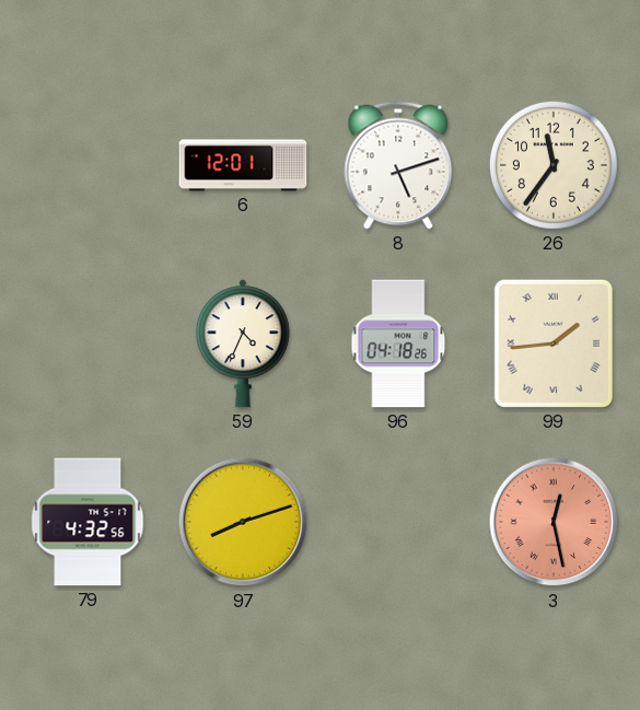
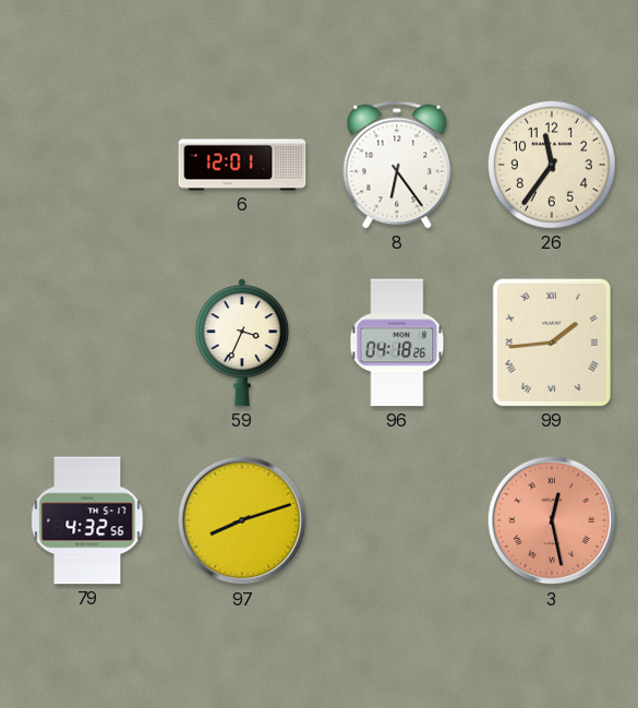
8: 5:12 -> 6:24
59: 4:34 -> 3:34
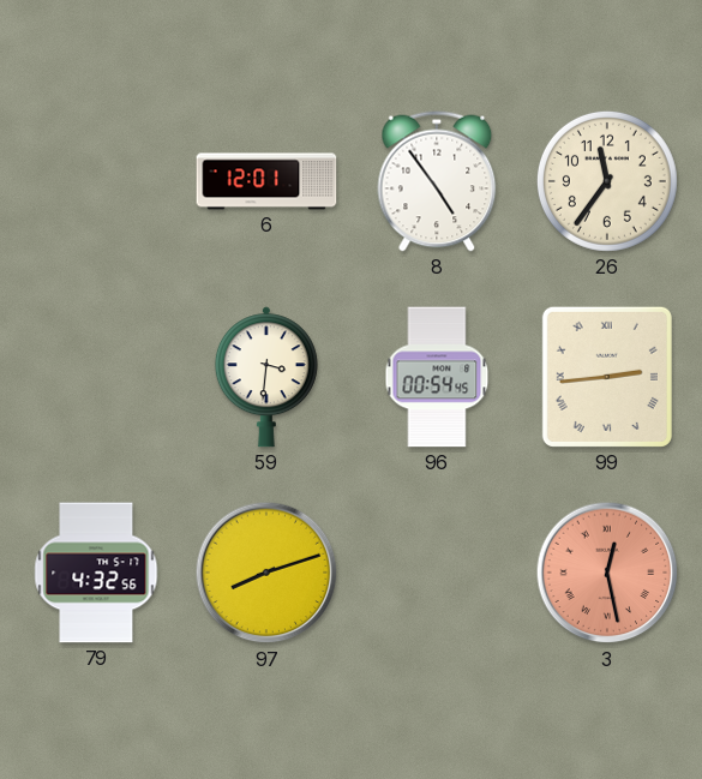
8: 6:24 -> 4:54
59: 3:34 -> 3:31
96: 04:18 -> 00:54
99: 1:44 -> 2:44
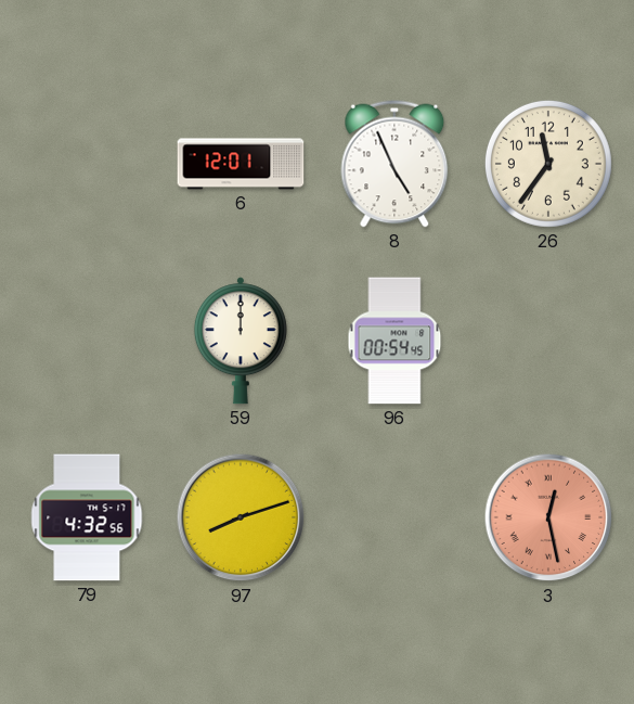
8: 4:54 -> 4:56
59: 3:31 -> 12:00
99: 2:44 -> none
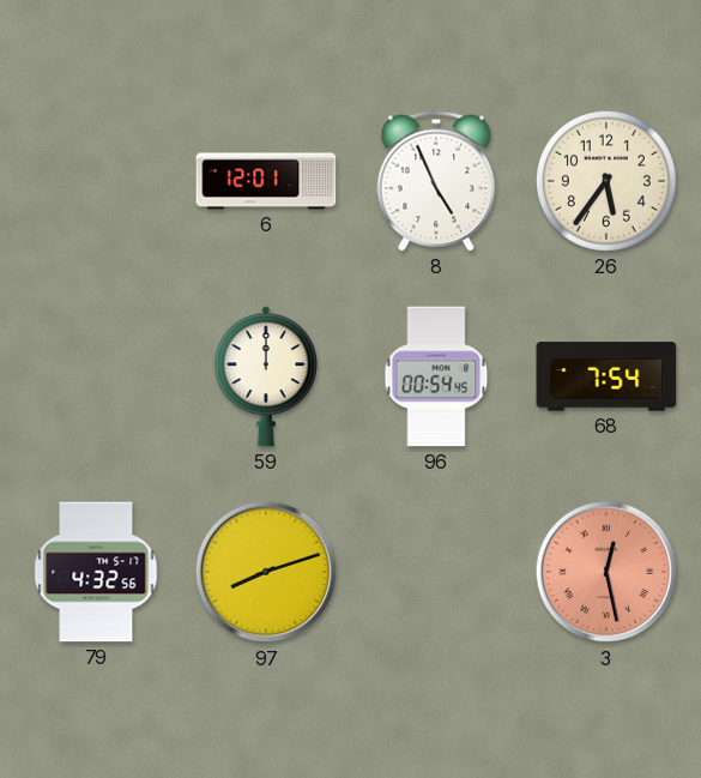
26: 11:36 -> 5:36
68: none -> 7:54
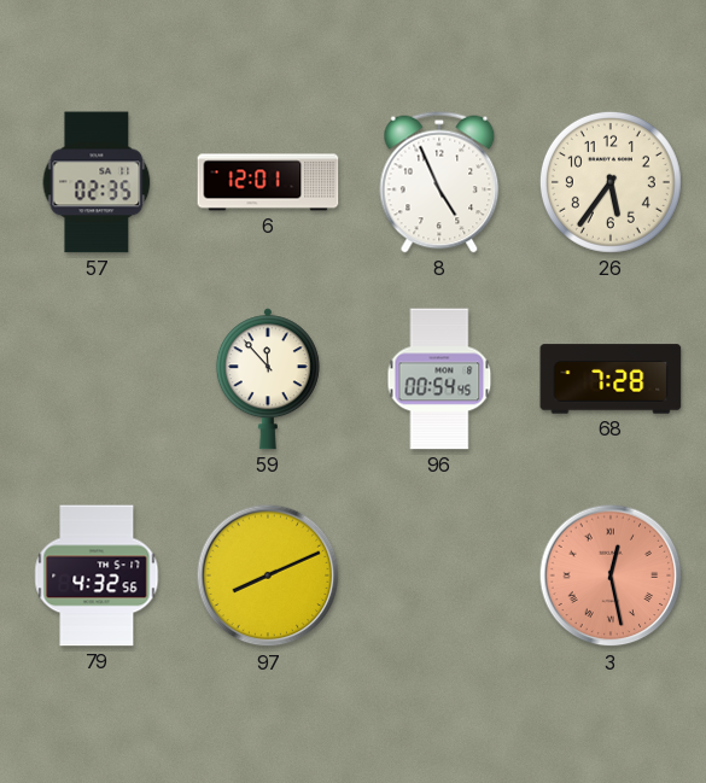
57: none -> 02:35
59: 12:00 -> 11:53
68: 7:54 -> 7:28
97: 8:12 -> 8:11
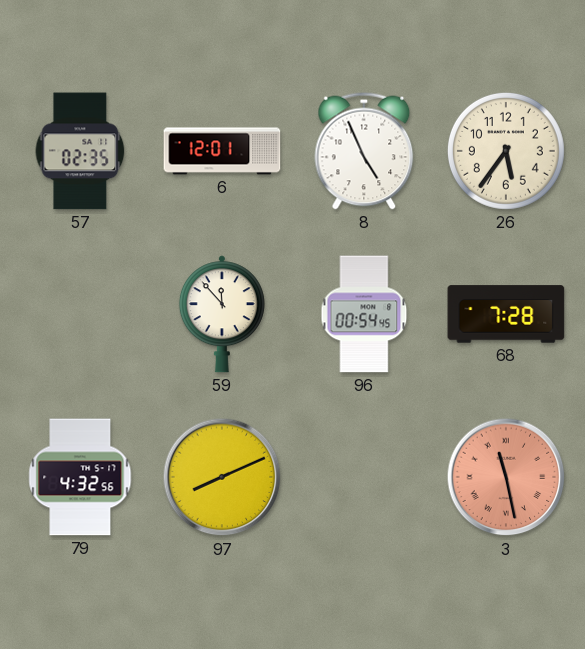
3: 12:28 -> 11:28
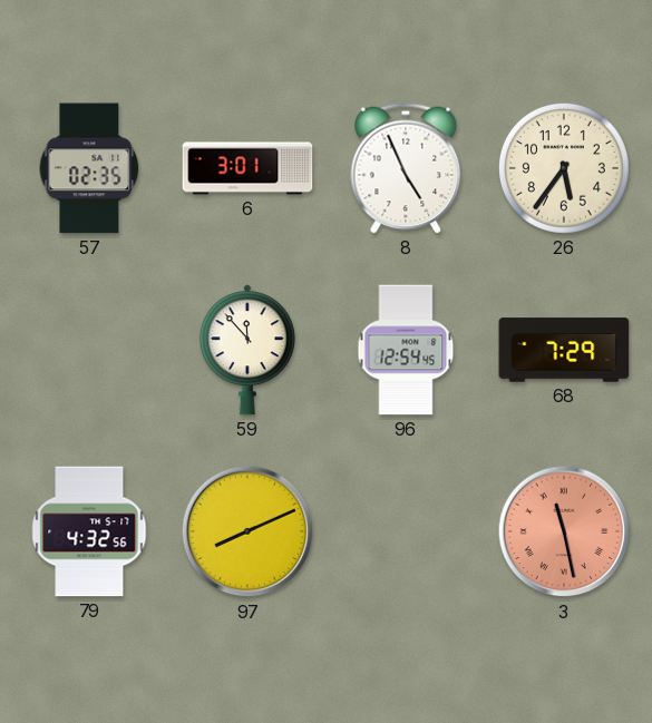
6: 12:01 -> 3:01
96: 00:54 -> 12:54
68: 7:28 -> 7:29
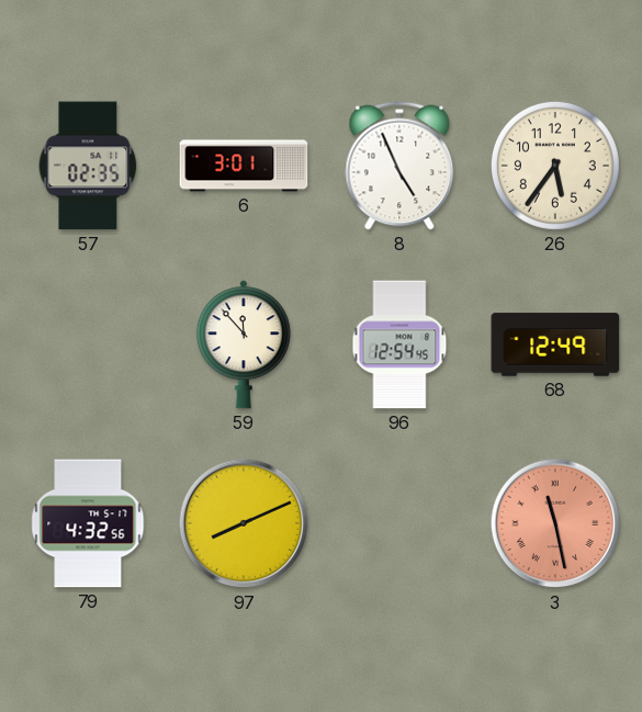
68: 7:29 -> 12:49
